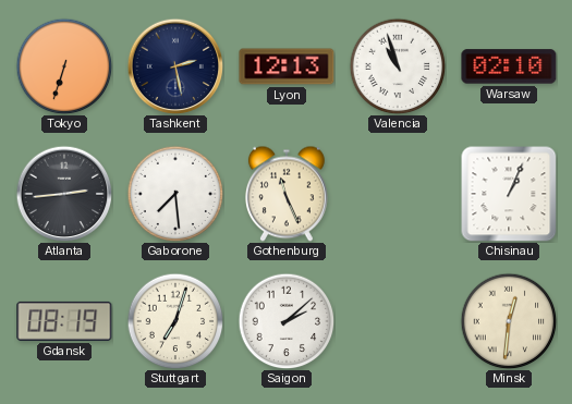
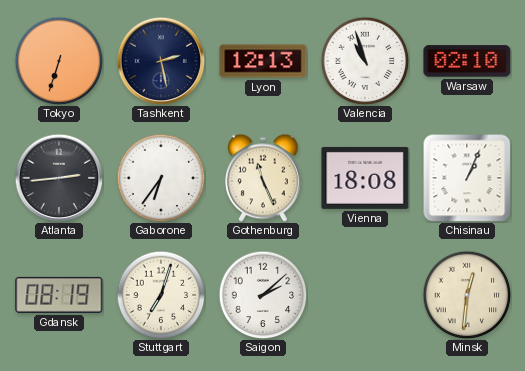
Gaborone: 7:29 -> 6:36
Vienna: none -> 18:08
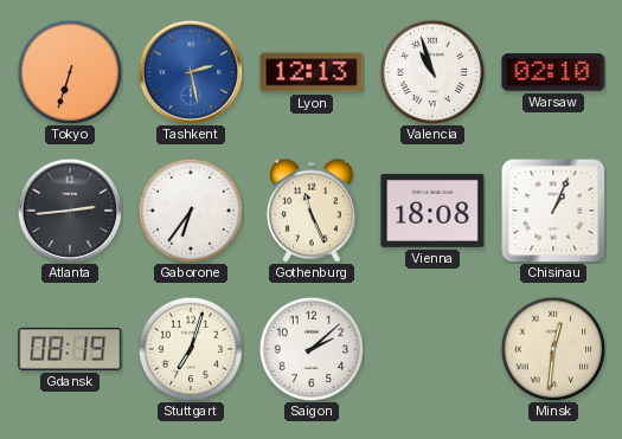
Tashkent dial: navy -> blue
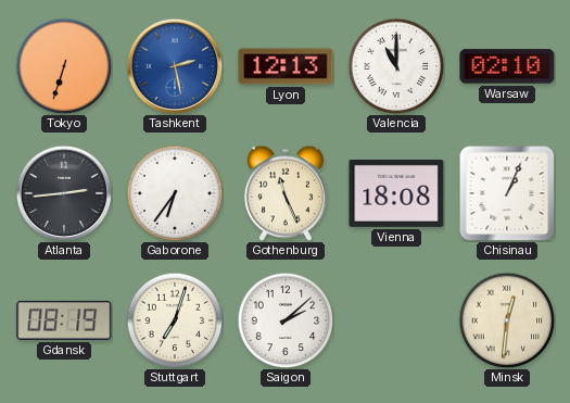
Valencia: 10:57 -> 11:00
